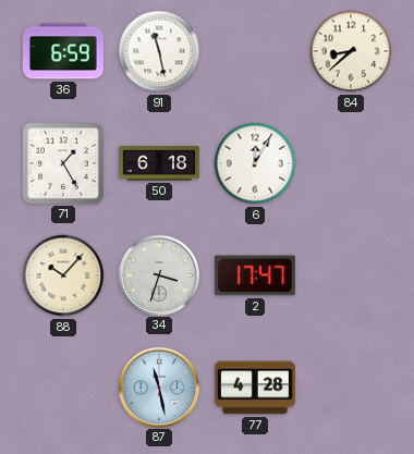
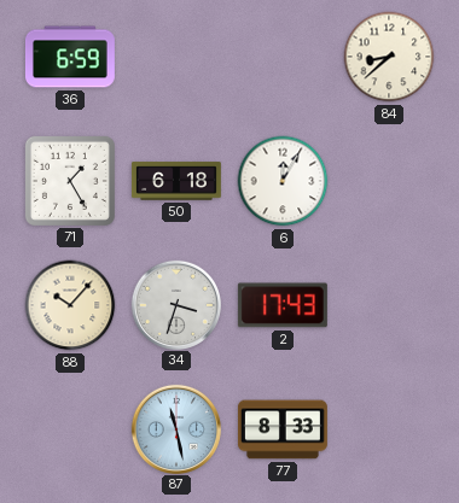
91: 11:28 -> none
2: 17:47 -> 17:43
77: 4:28 -> 8:33
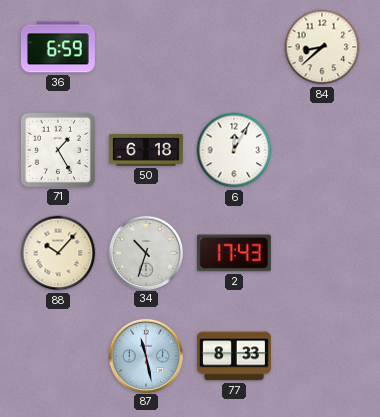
34: 3:33 -> 10:33
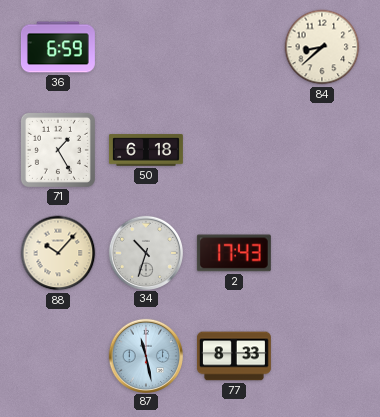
6: 12:05 -> none
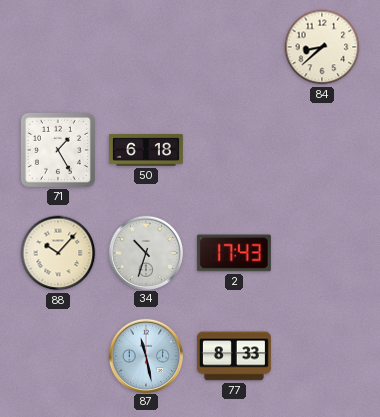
36: 6:59 -> none
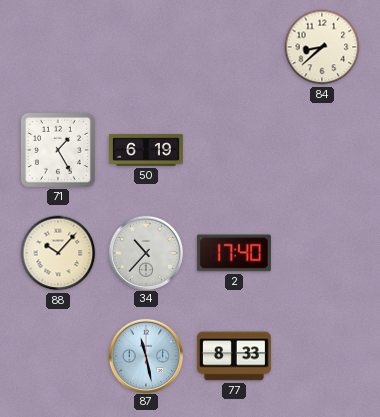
50: 6:18 -> 6:19
34: 10:33 -> 10:37
2: 17:43 -> 17:40
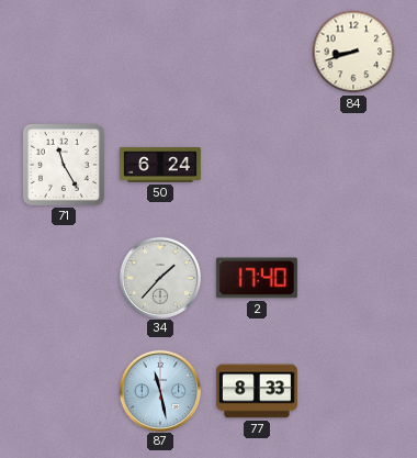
84: 8:38 -> 8:42
71: 1:25 -> 11:25
50: 6:19 -> 6:24
88: 10:07 -> none
34: 10:37 -> 1:37
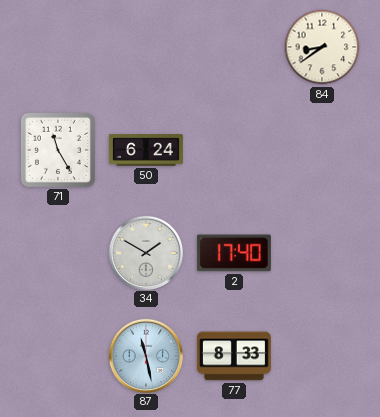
84: 8:42 -> 8:39
34: 1:37 -> 1:50
